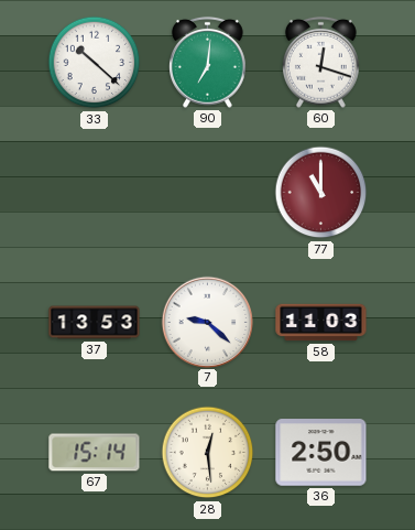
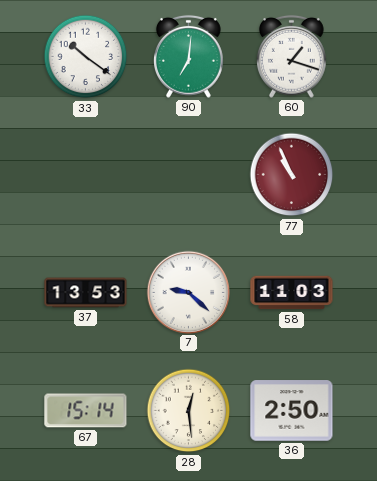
33: 10:22 -> 10:21
60: 12:18 -> 1:18
77: 11:00 -> 10:56
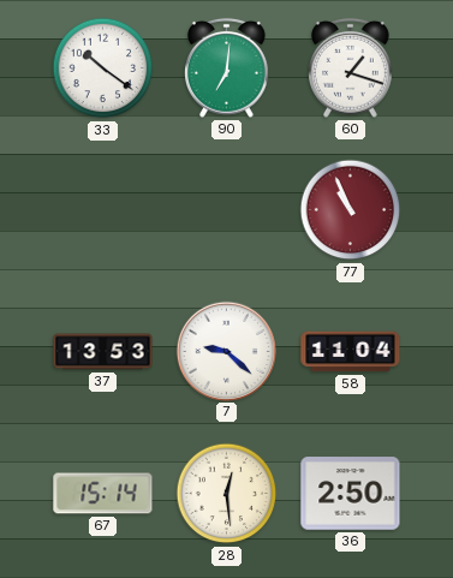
58: 11:03 -> 11:04
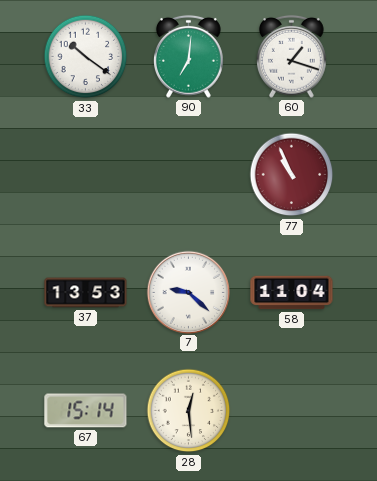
36: 2:50 -> none
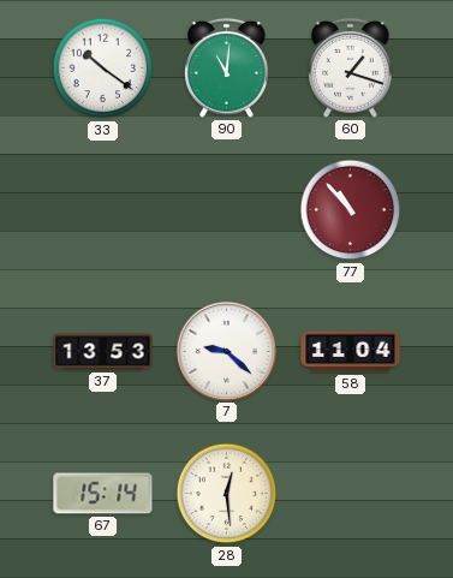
90: 7:01 -> 11:01
77: 10:56 -> 10:53
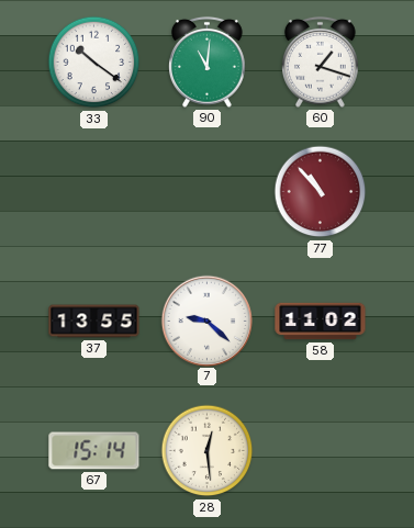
37: 13:53 -> 13:55
58: 11:04 -> 11:02
